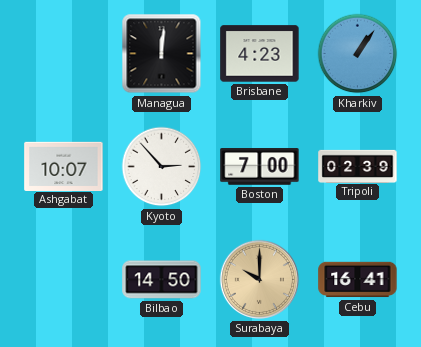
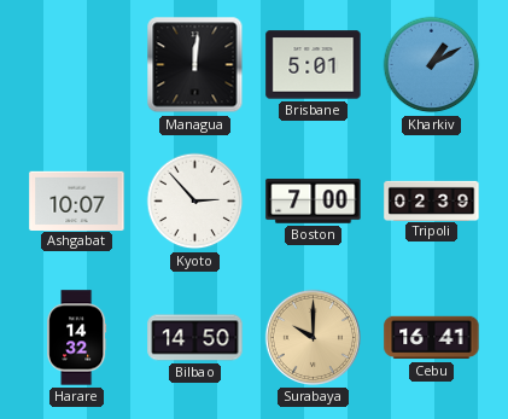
Brisbane: 4:23 -> 5:01
Kharkiv: 1:06 -> 1:10
Harare: none -> 14:32
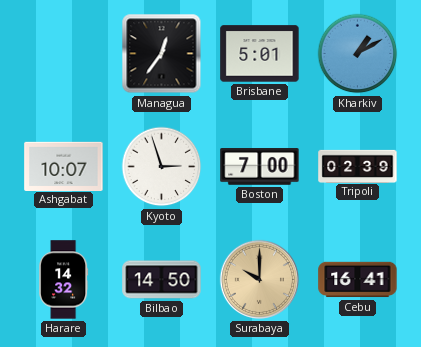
Managua: 12:01 -> 12:36
Kyoto: 2:53 -> 2:57
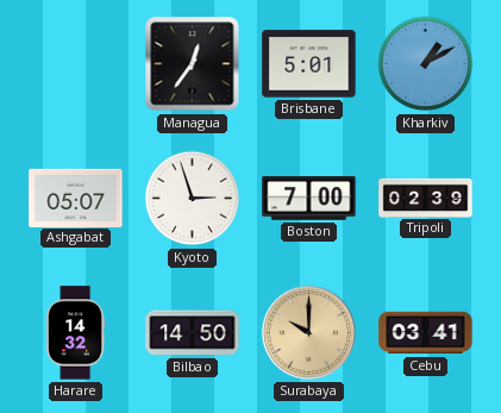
Ashgabat: 10:07 -> 05:07
Cebu: 16:41 -> 03:41
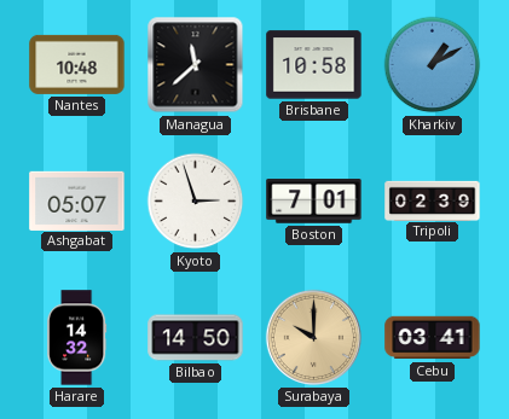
Nantes: none -> 10:48
Managua: 12:36 -> 11:38
Brisbane: 5:01 -> 10:58
Boston: 7:00 -> 7:01
